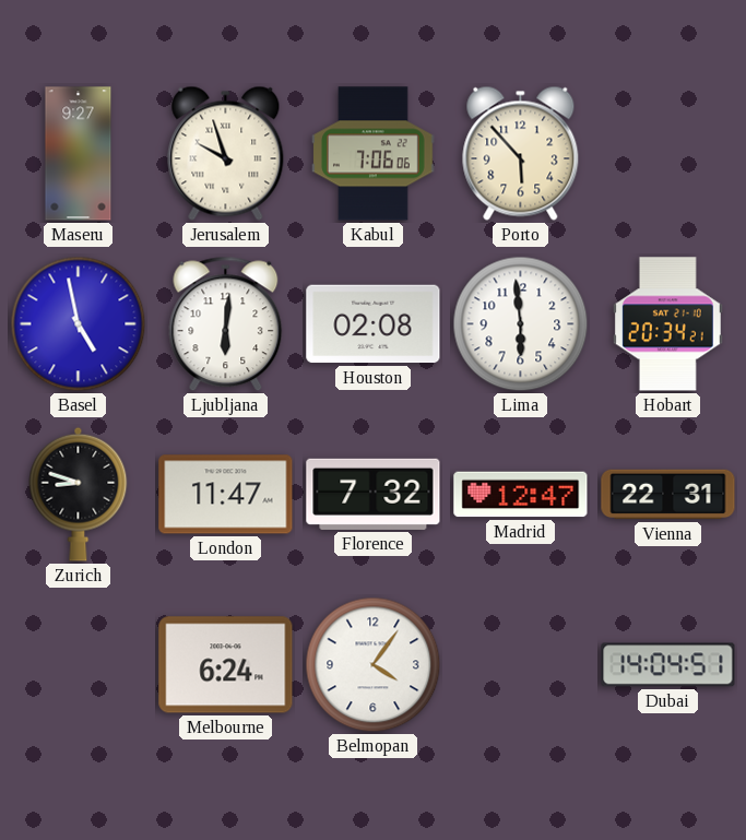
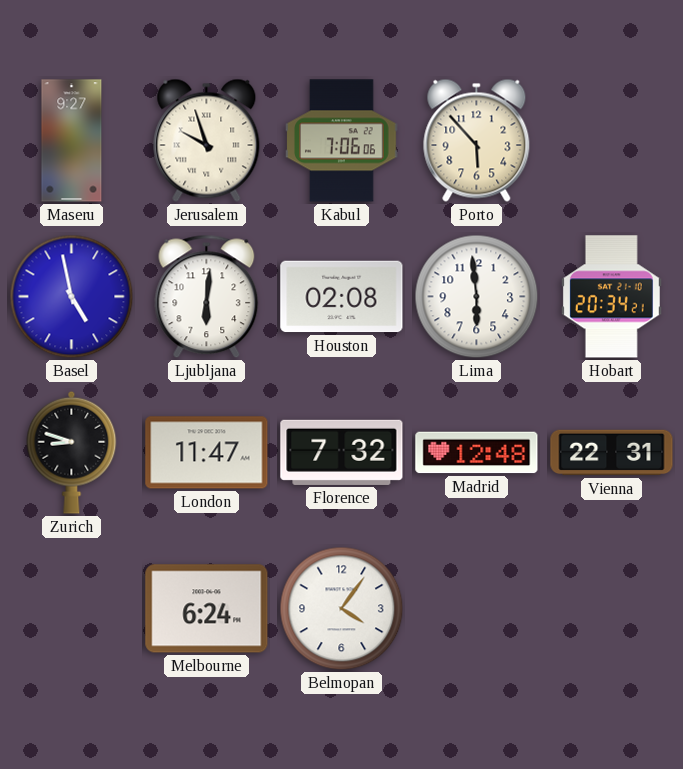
Madrid: 12:47 -> 12:48
Dubai: 14:04 -> none
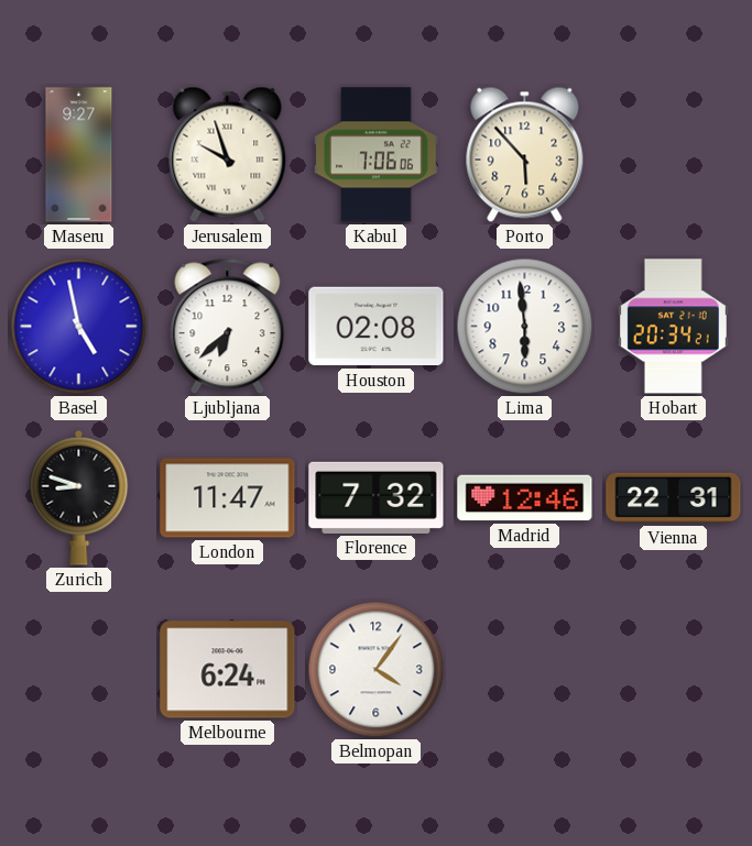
Ljubljana: 6:01 -> 6:38
Madrid: 12:48 -> 12:46
